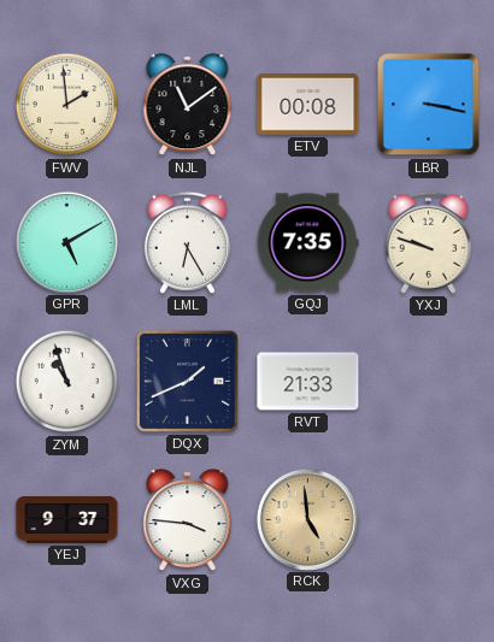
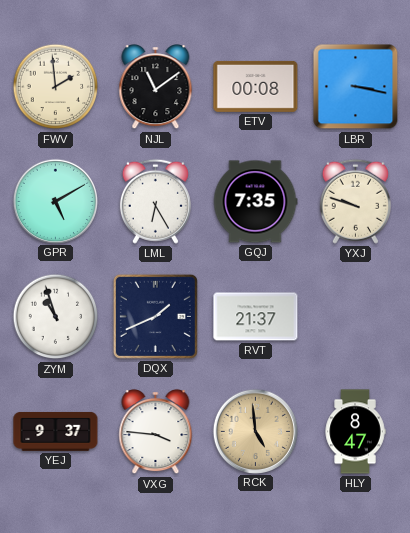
RVT: 21:33 -> 21:37
HLY: none -> 8:47
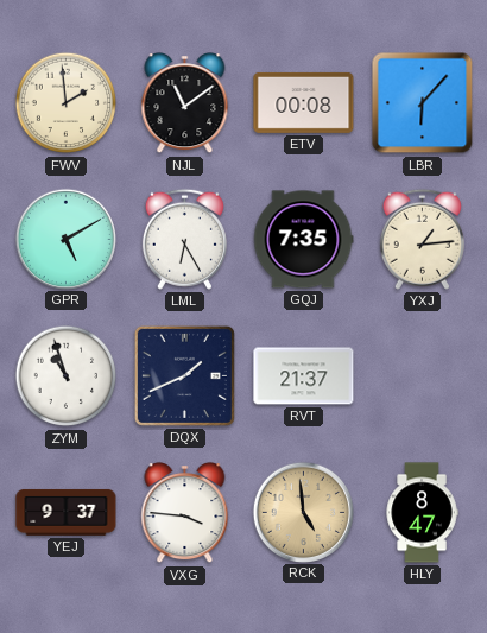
LBR: 3:17 -> 6:07
YXJ: 9:48 -> 1:14
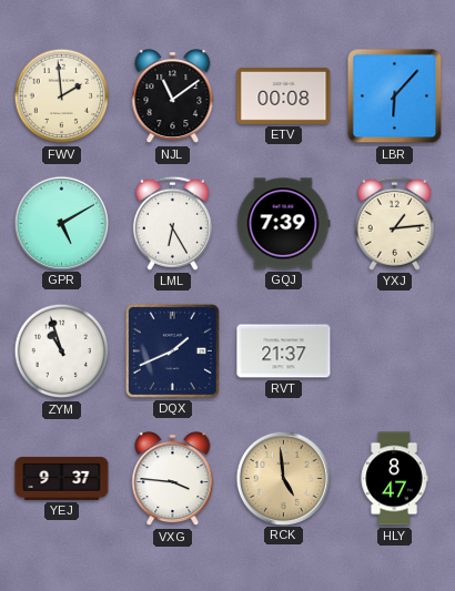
GQJ: 7:35 -> 7:39
